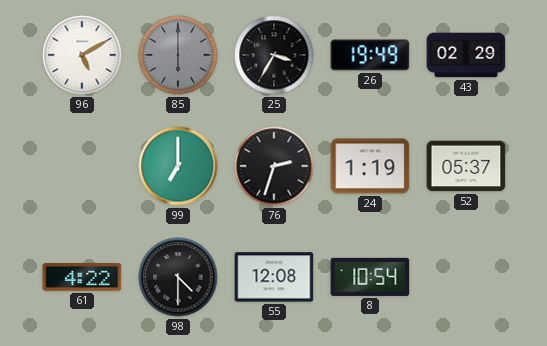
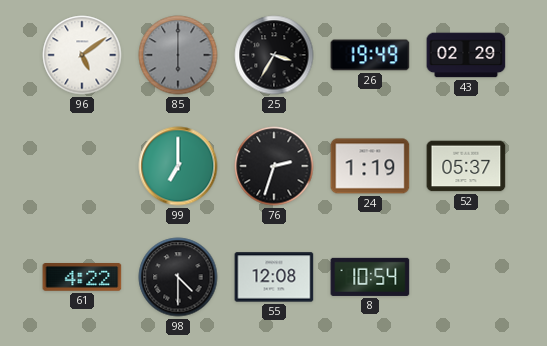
96: 5:10 -> 5:09
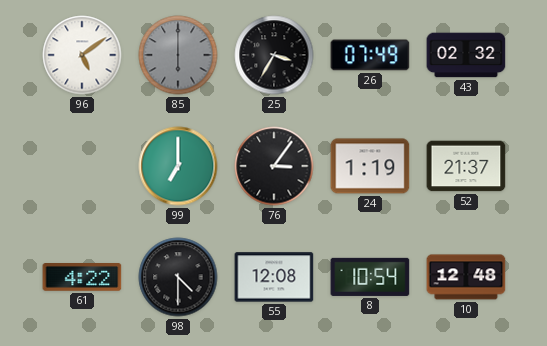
26: 19:49 -> 07:49
43: 02:29 -> 02:32
76: 2:33 -> 3:06
52: 05:37 -> 21:37
10: none -> 12:48
